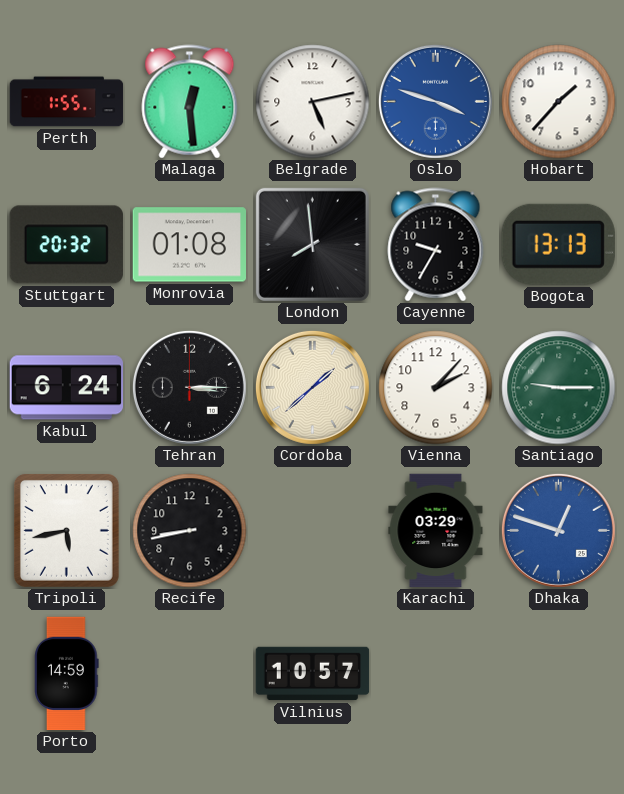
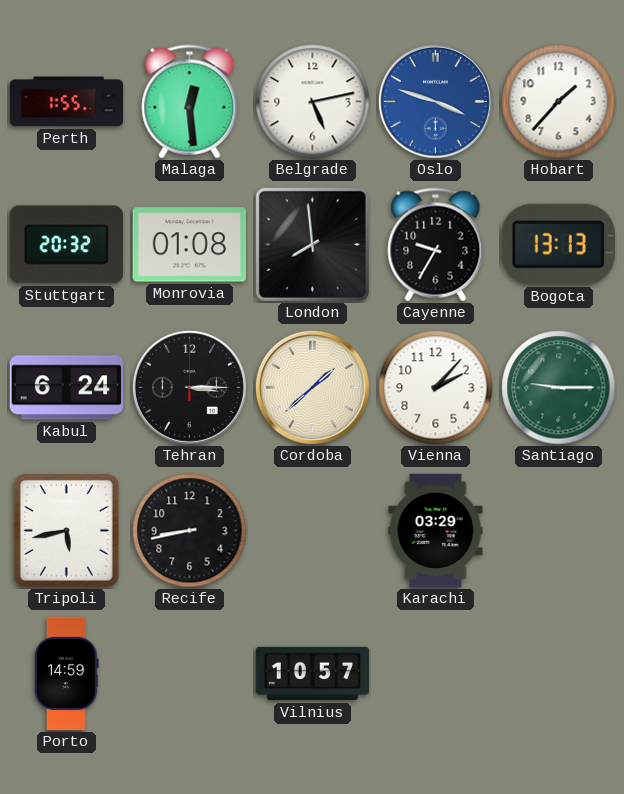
Dhaka: 12:48 -> none
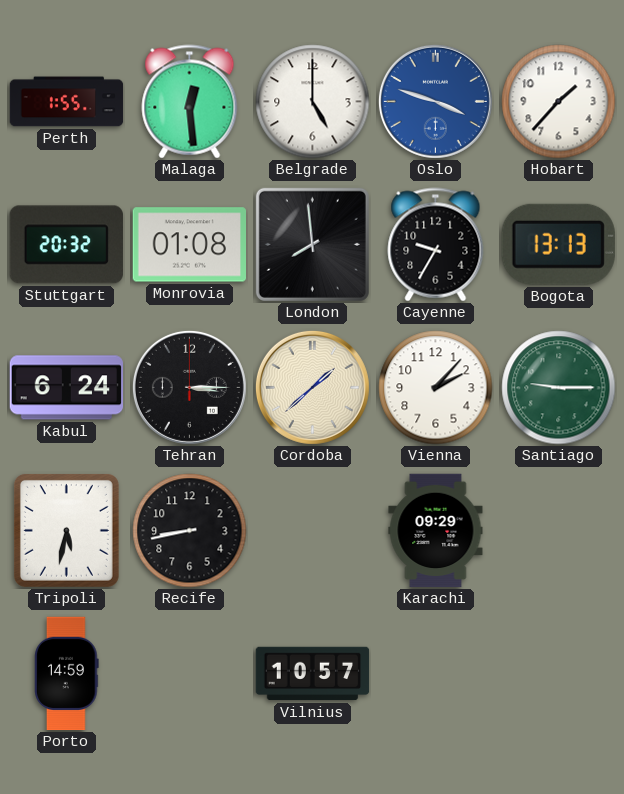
Belgrade: 5:13 -> 5:00
Tripoli: 5:43 -> 5:32
Karachi: 03:29 -> 09:29
